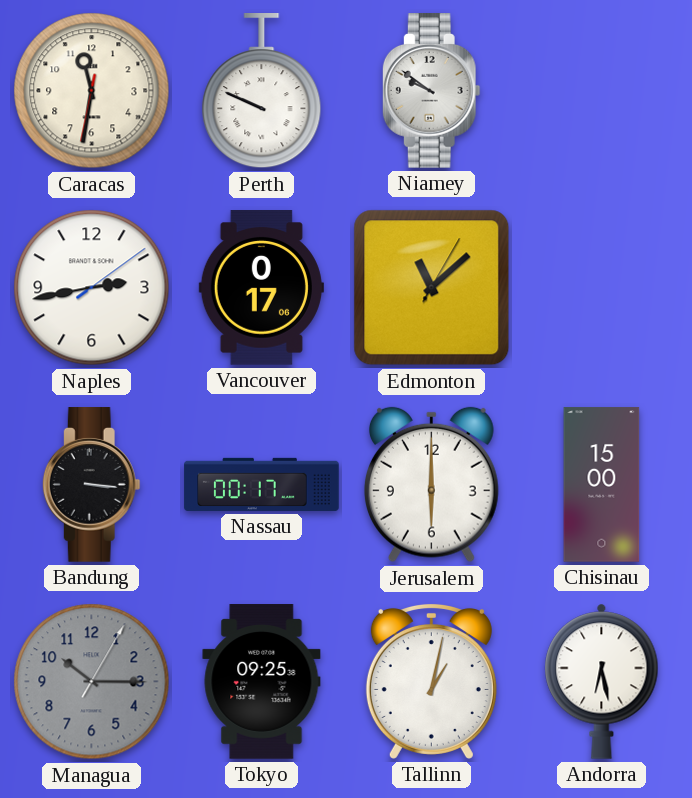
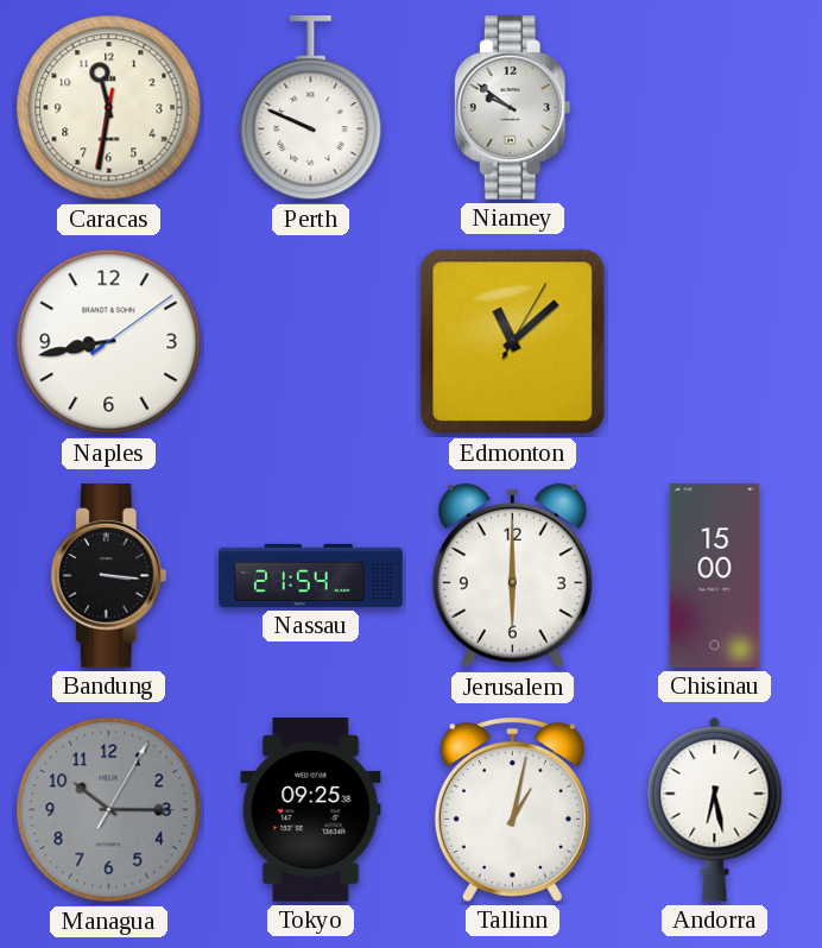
Naples: 2:43 -> 8:43
Vancouver: 0:17 -> none
Nassau: 00:17 -> 21:54
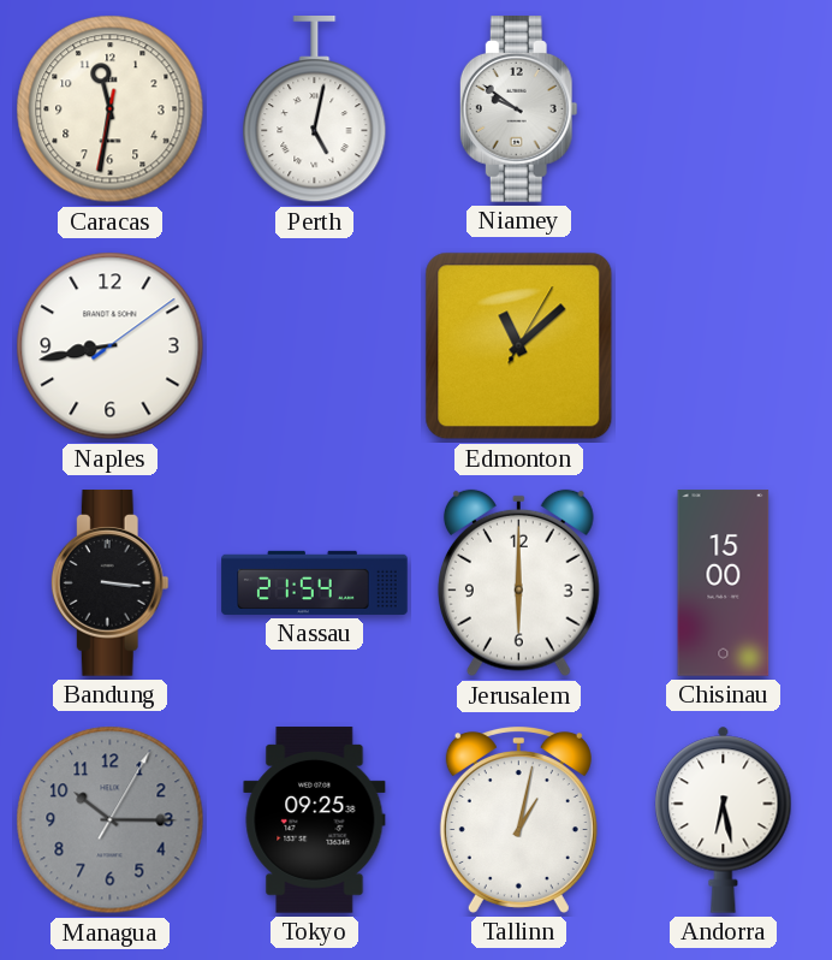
Perth: 9:49 -> 5:02
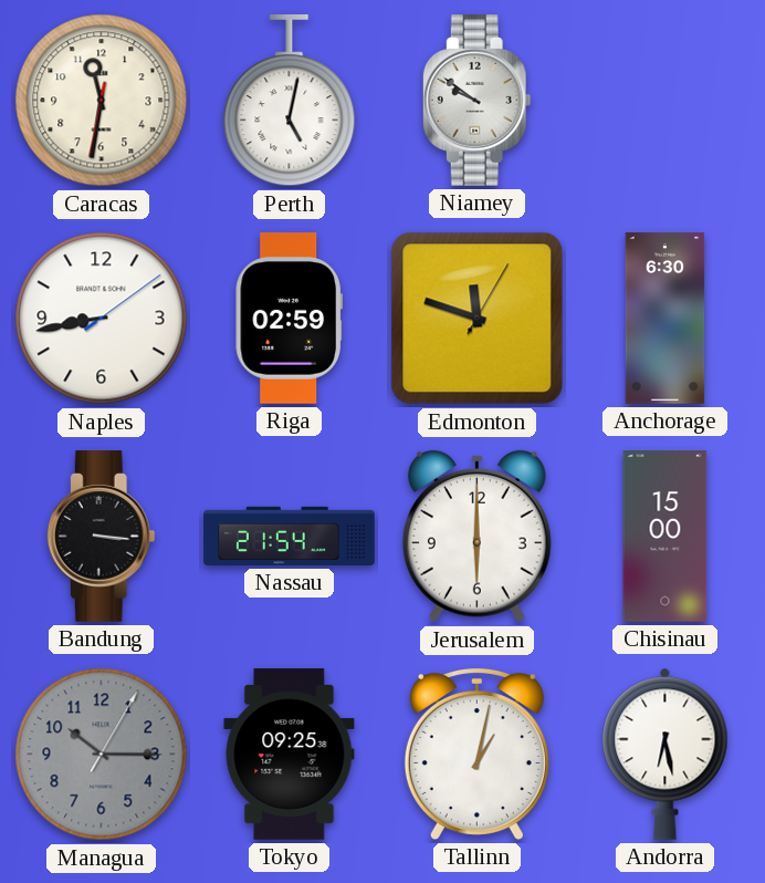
Riga: none -> 02:59
Edmonton: 11:08 -> 11:48
Anchorage: none -> 6:30
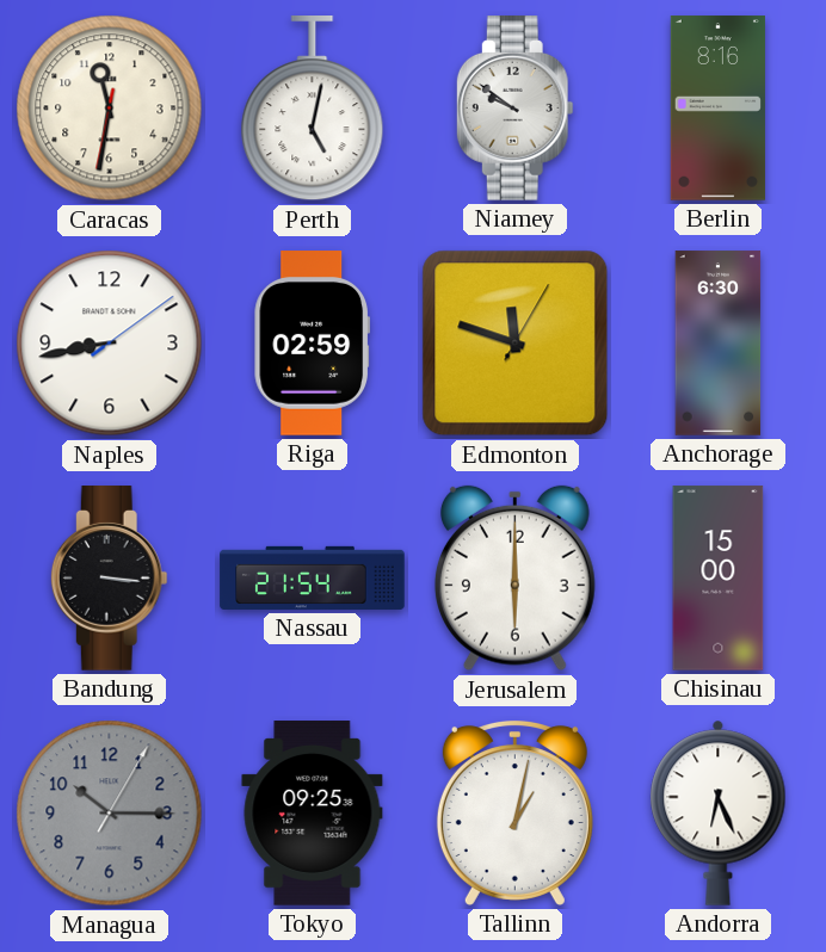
Berlin: none -> 8:16
Andorra: 6:28 -> 6:26
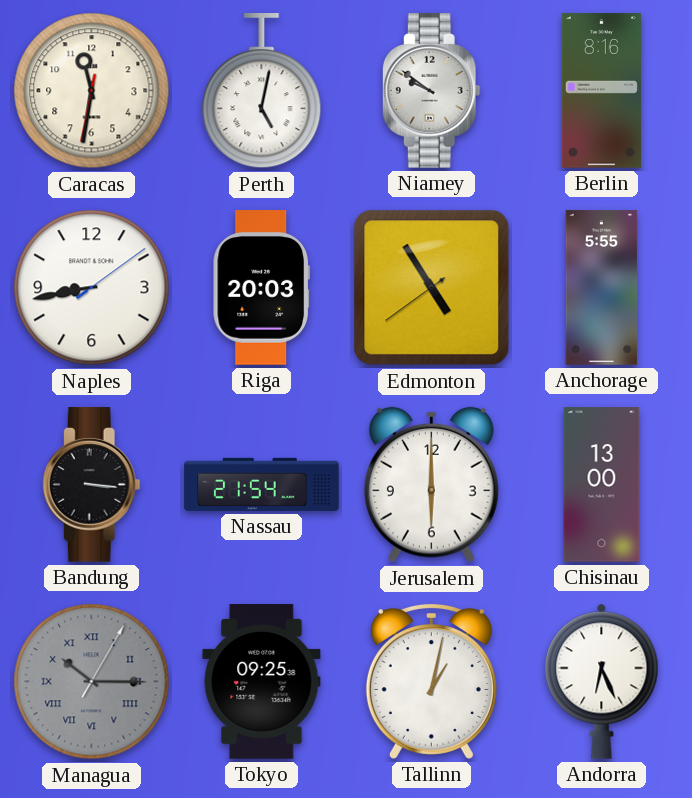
Riga: 02:59 -> 20:03
Edmonton: 11:48 -> 4:54
Anchorage: 6:30 -> 5:55
Chisinau: 15:00 -> 13:00
Managua numerals: Arabic -> Roman
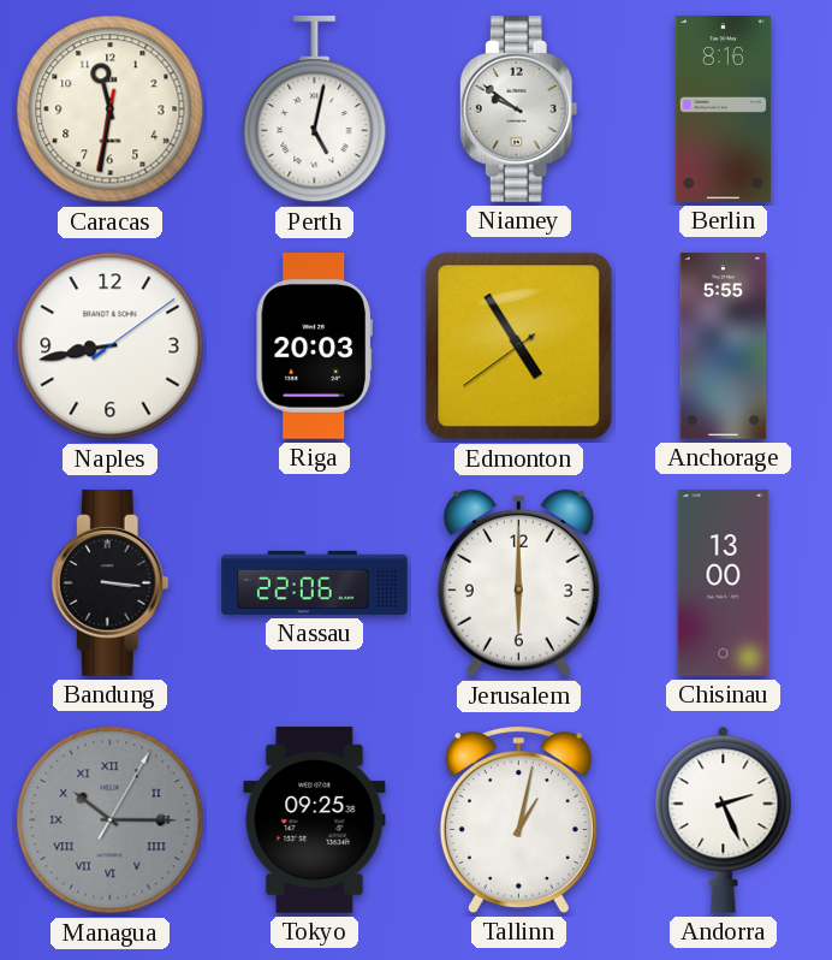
Nassau: 21:54 -> 22:06
Andorra: 6:26 -> 2:26
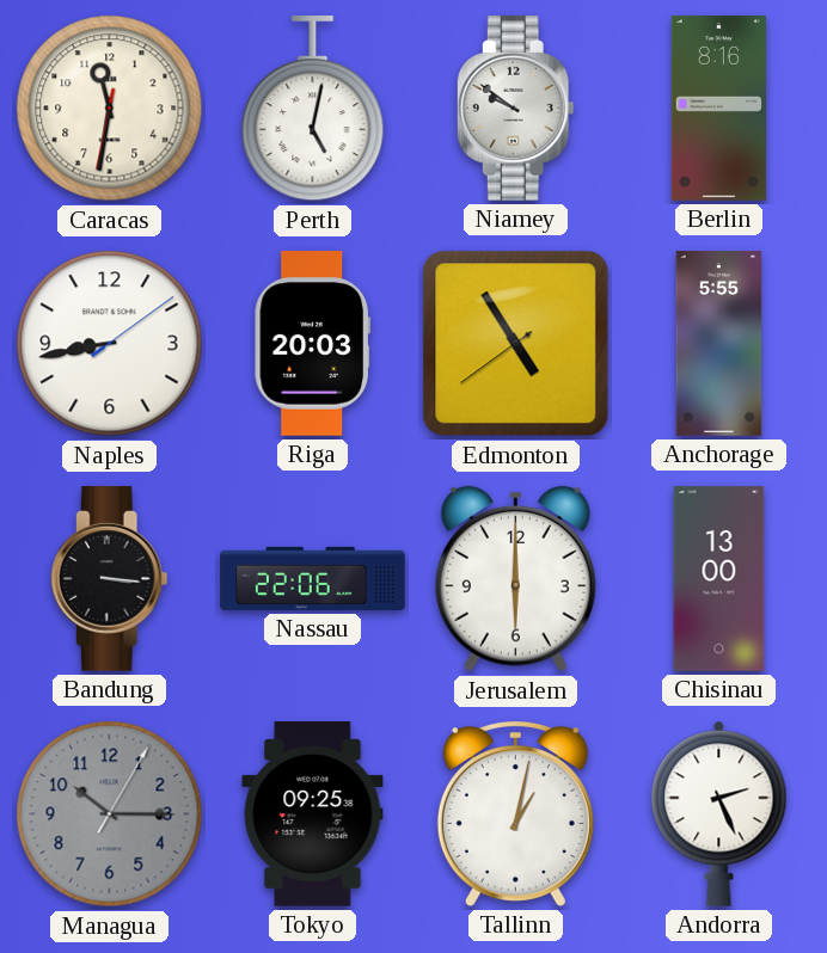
Managua numerals: Roman -> Arabic
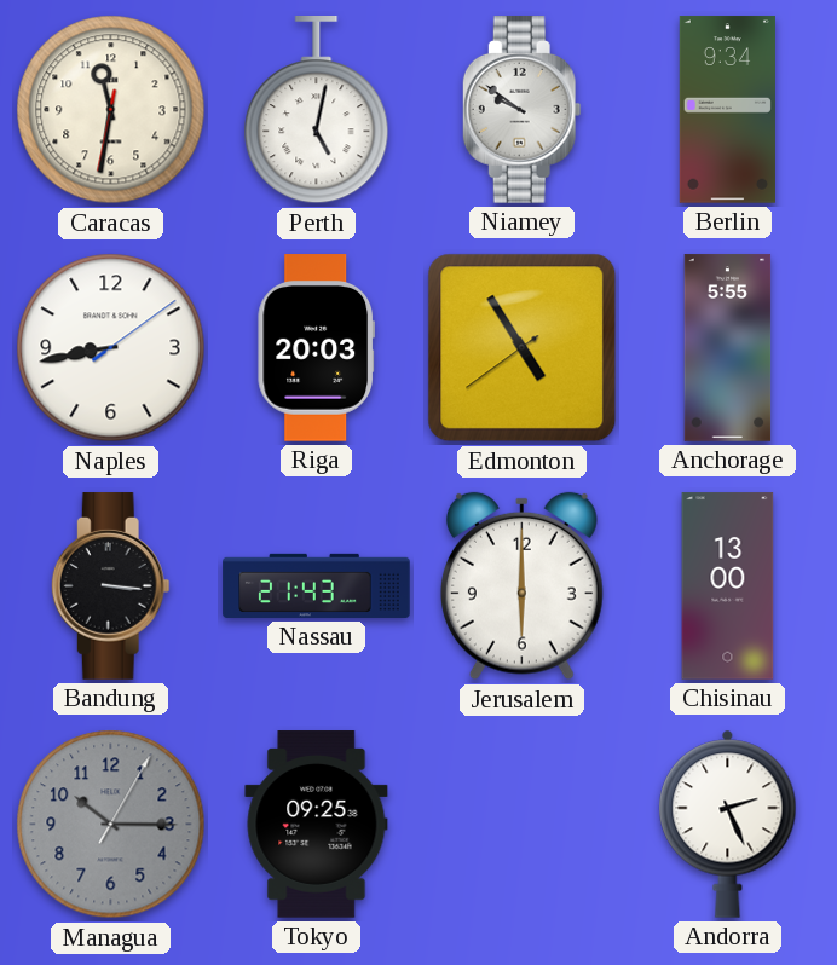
Berlin: 8:16 -> 9:34
Nassau: 22:06 -> 21:43
Tallinn: 1:02 -> none
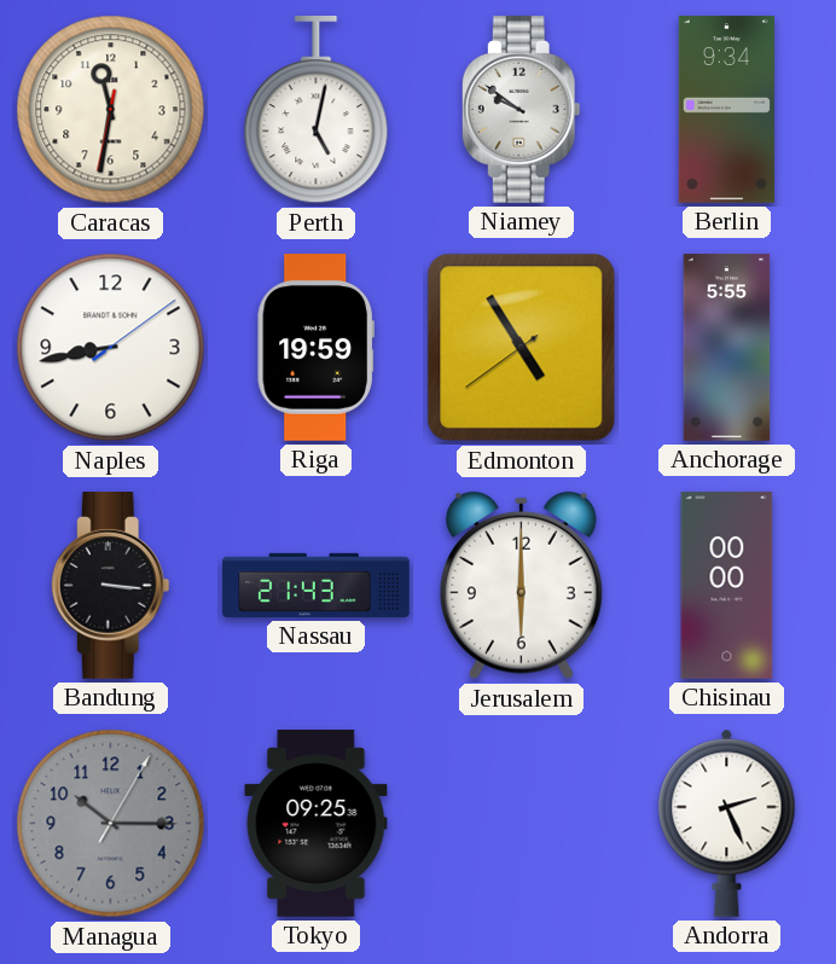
Riga: 20:03 -> 19:59
Chisinau: 13:00 -> 00:00
